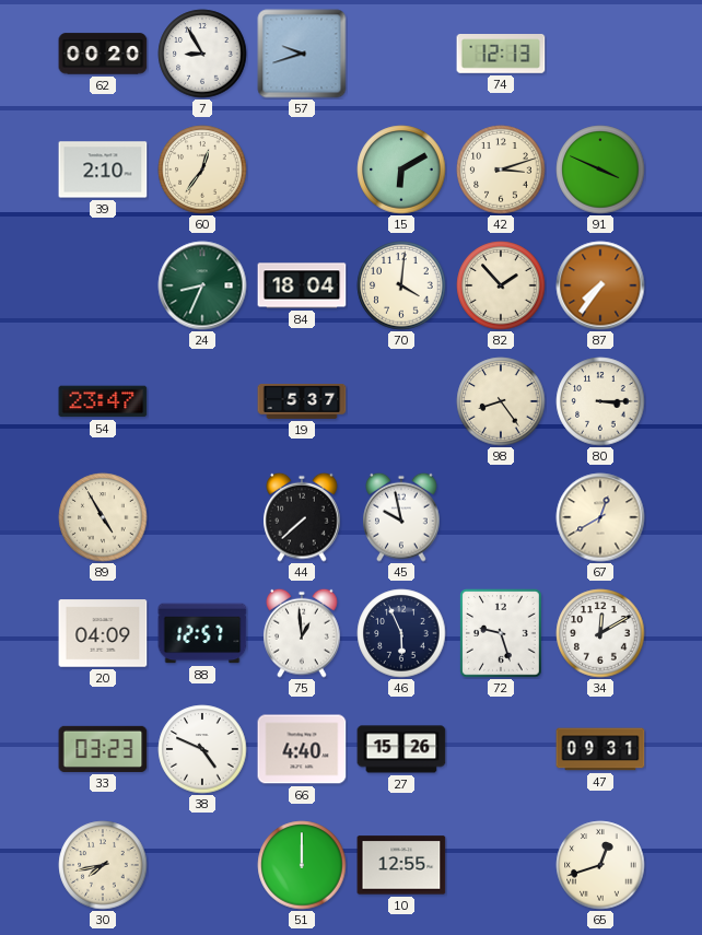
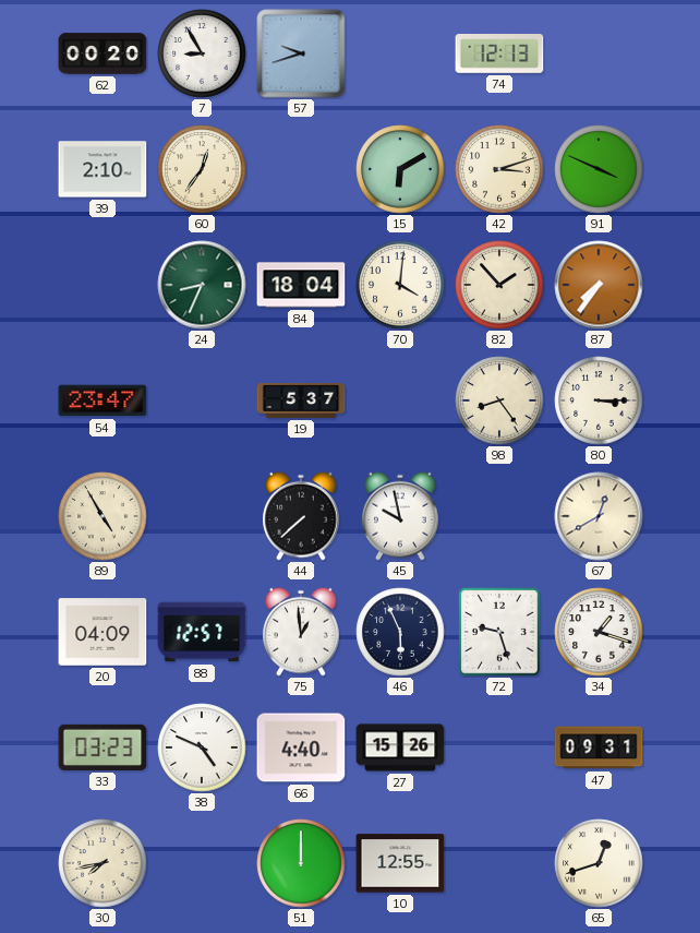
34: 12:10 -> 1:18
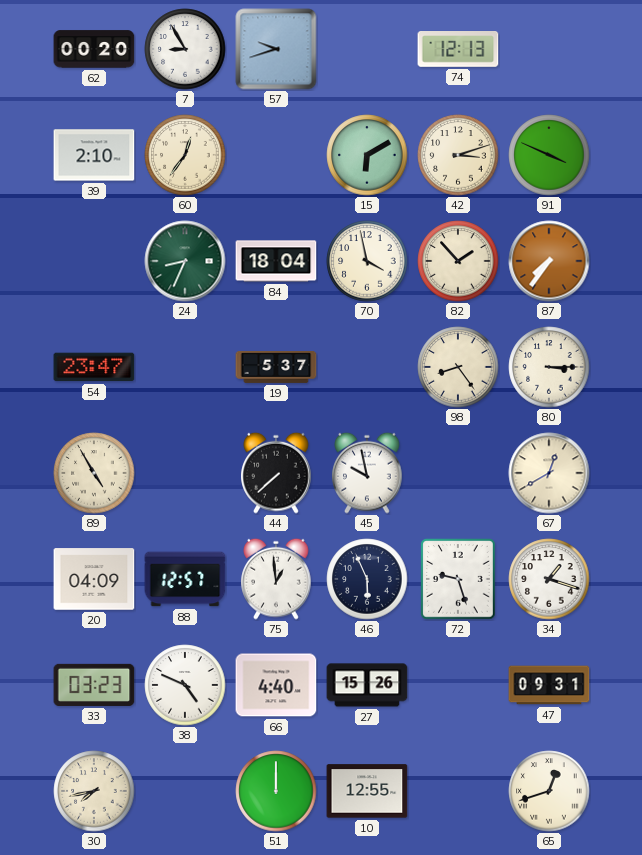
70: 4:01 -> 3:58
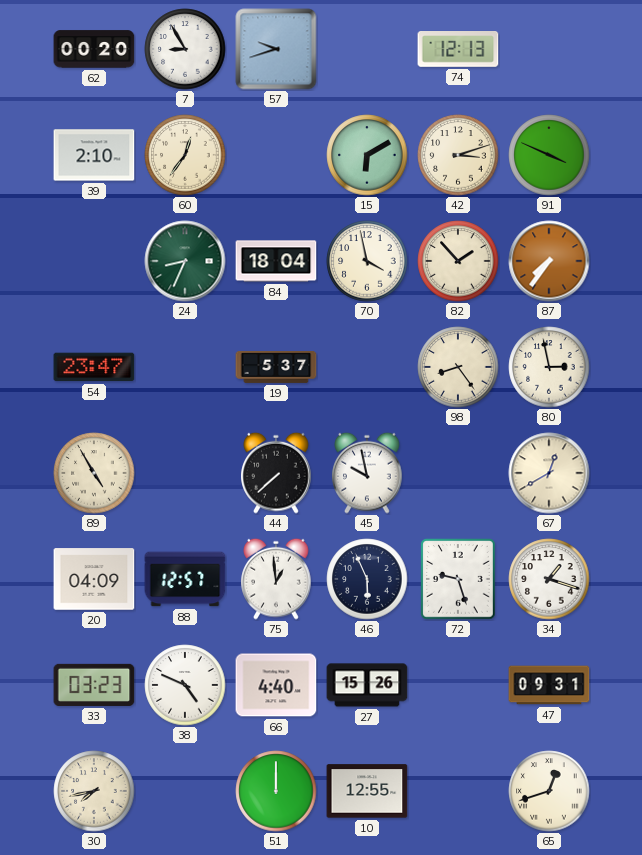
80: 3:15 -> 2:58
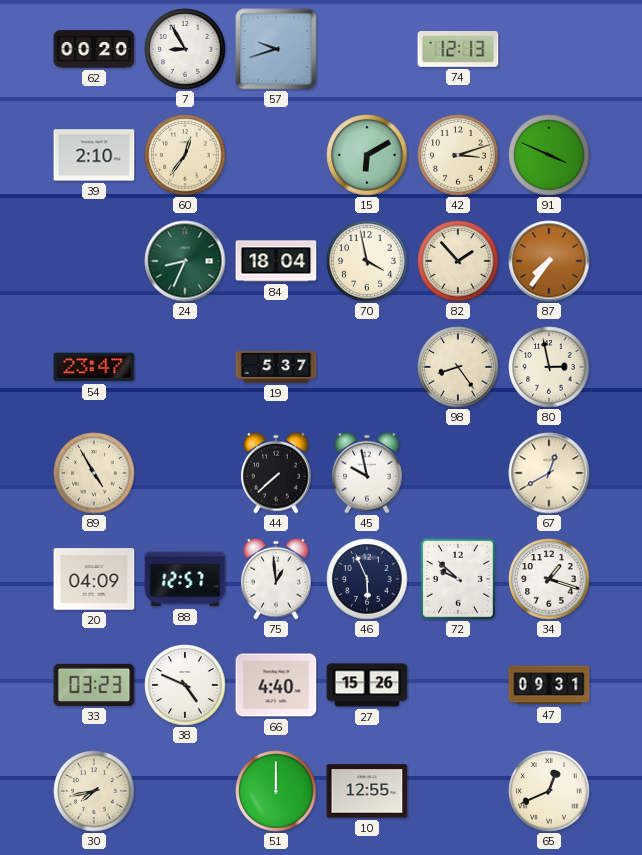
72: 9:27 -> 9:52
65: 12:42 -> 12:41
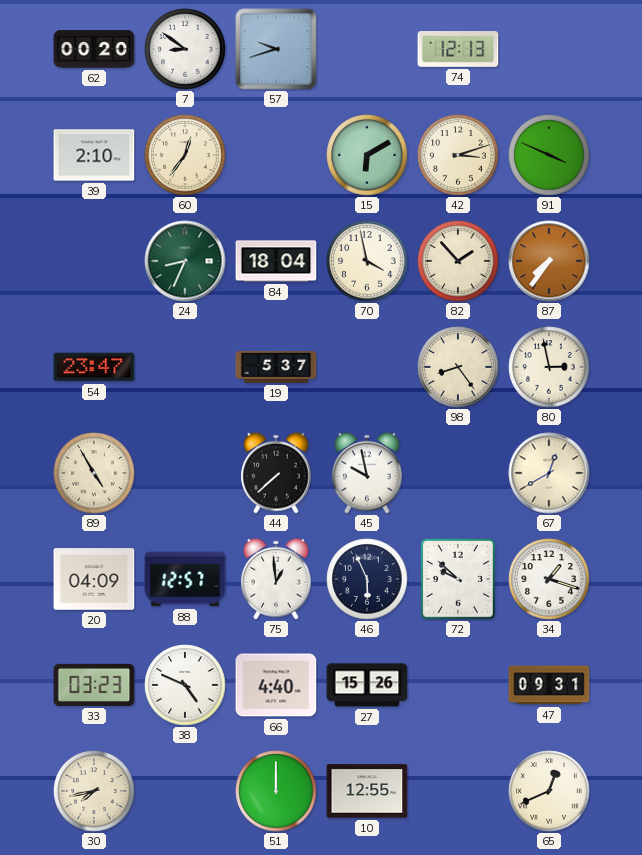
7: 8:55 -> 8:51
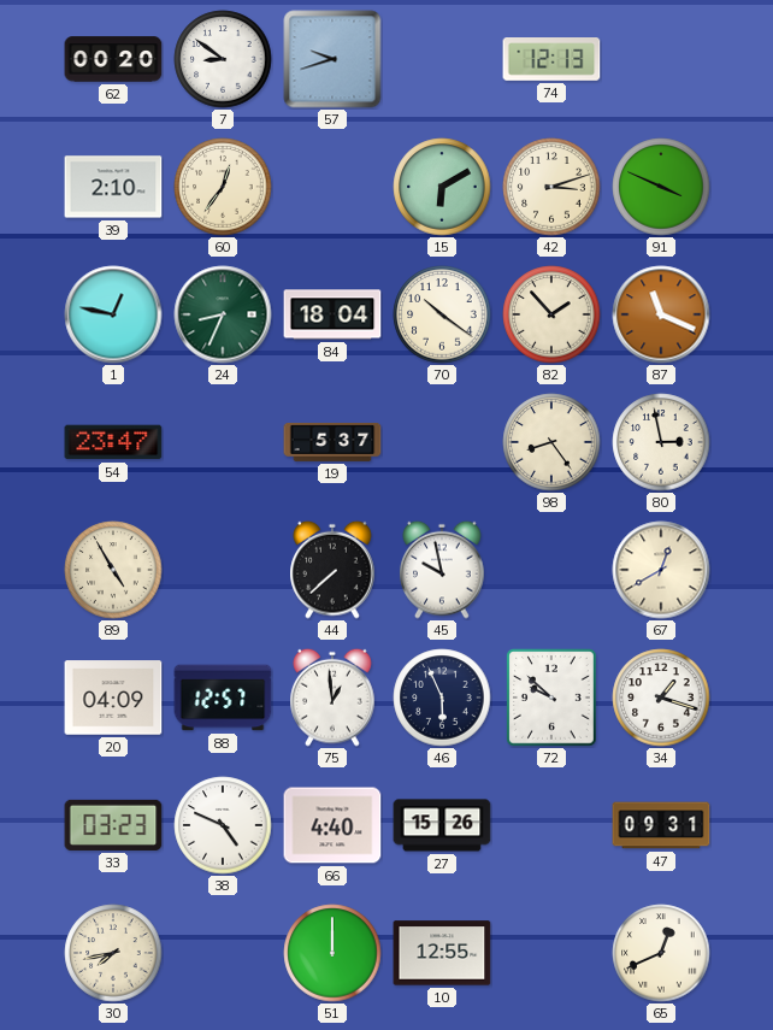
1: none -> 12:47
70: 3:58 -> 10:21
87: 7:36 -> 11:19
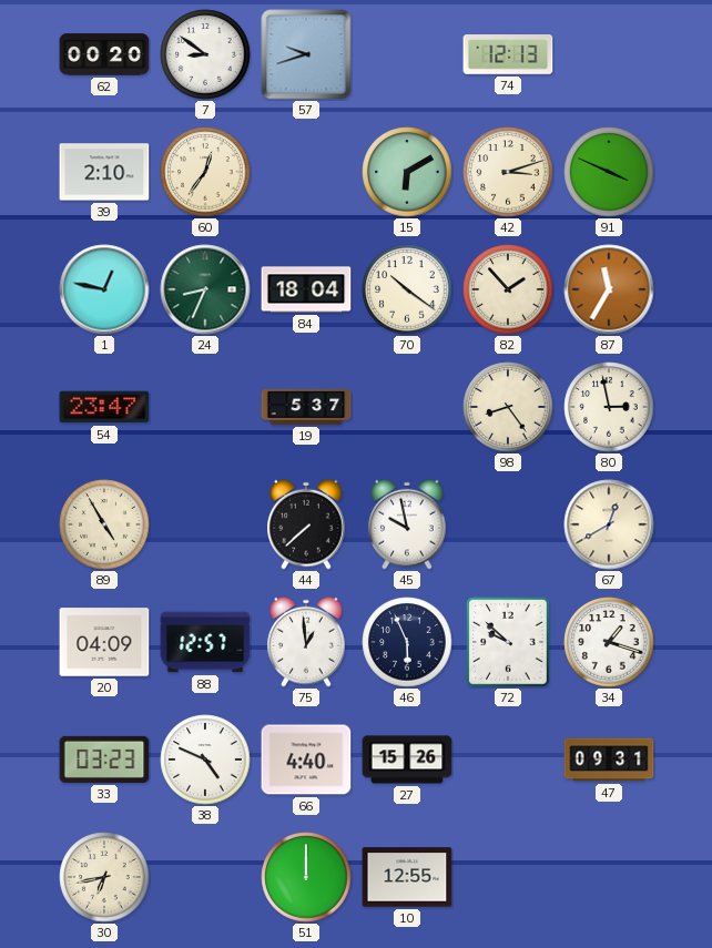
87: 11:19 -> 11:35
30: 7:43 -> 6:43
65: 12:41 -> none
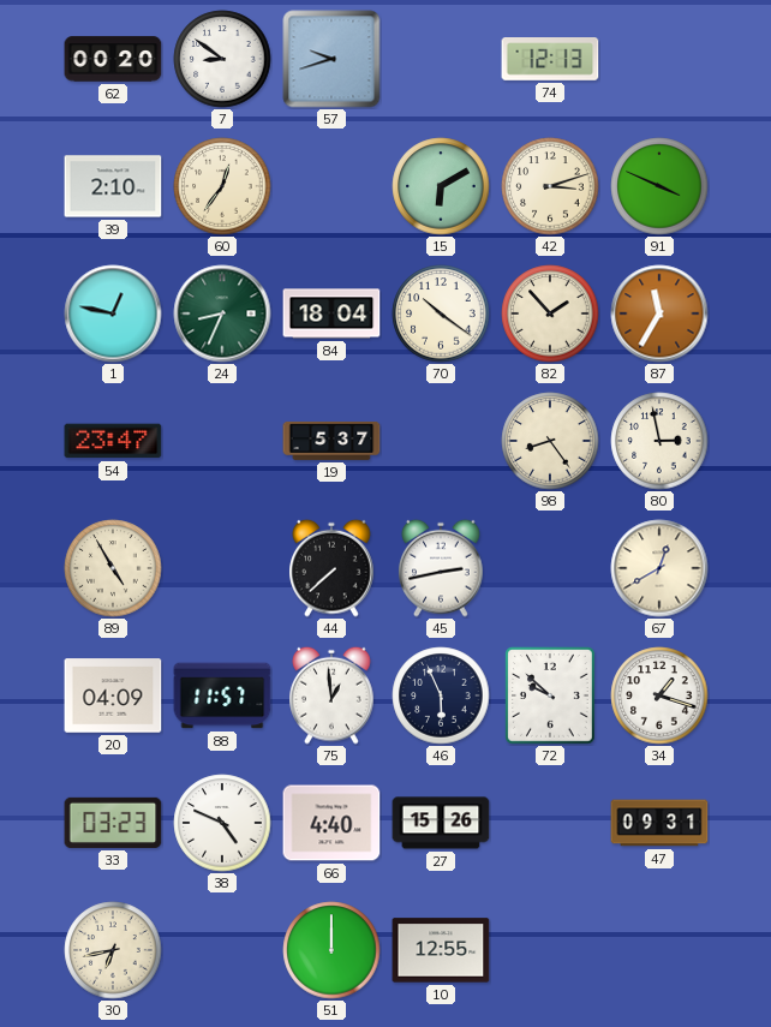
45: 9:58 -> 2:43
88: 12:57 -> 11:57
